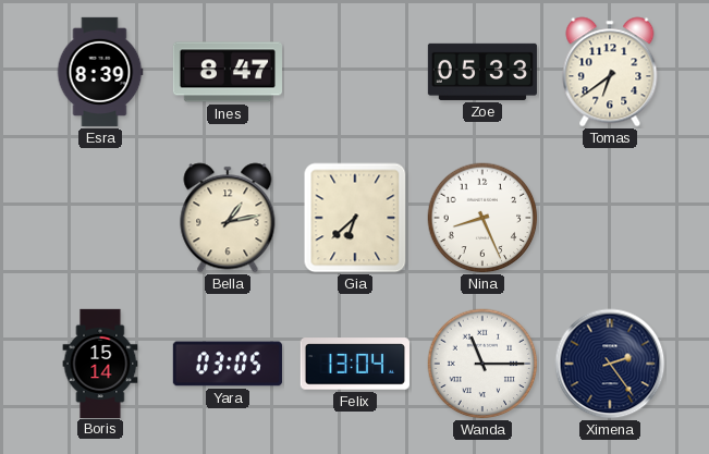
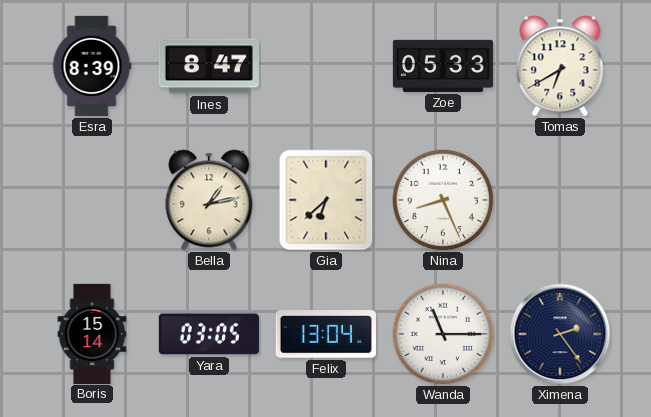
Tomas: 6:39 -> 6:40
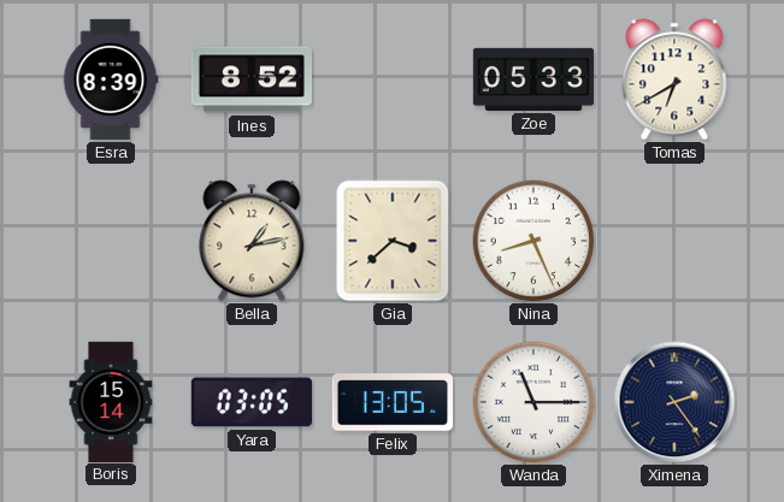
Ines: 8:47 -> 8:52
Gia: 6:38 -> 3:38
Felix: 13:04 -> 13:05
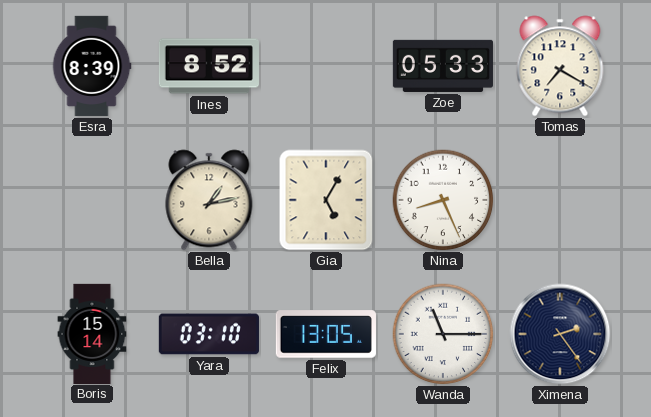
Tomas: 6:40 -> 7:20
Gia: 3:38 -> 5:05
Yara: 03:05 -> 03:10
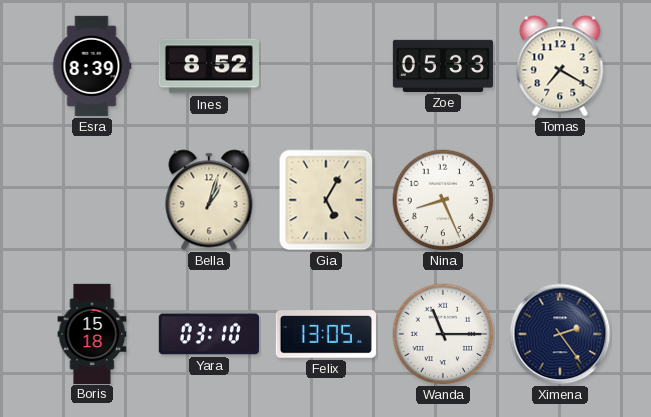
Bella: 1:13 -> 1:03
Boris: 15:14 -> 15:18
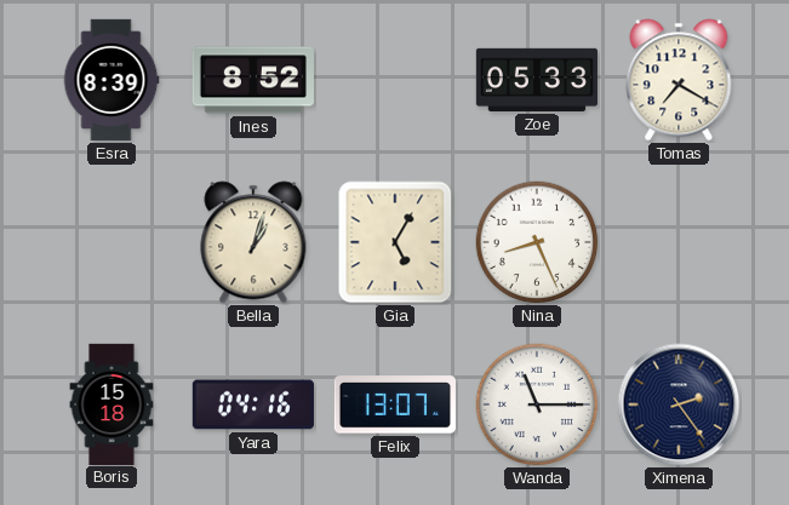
Yara: 03:10 -> 04:16
Felix: 13:05 -> 13:07
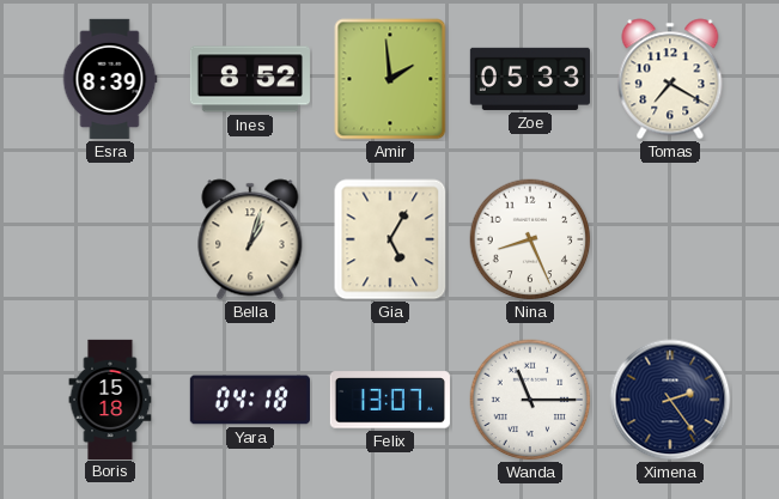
Amir: none -> 1:59
Yara: 04:16 -> 04:18
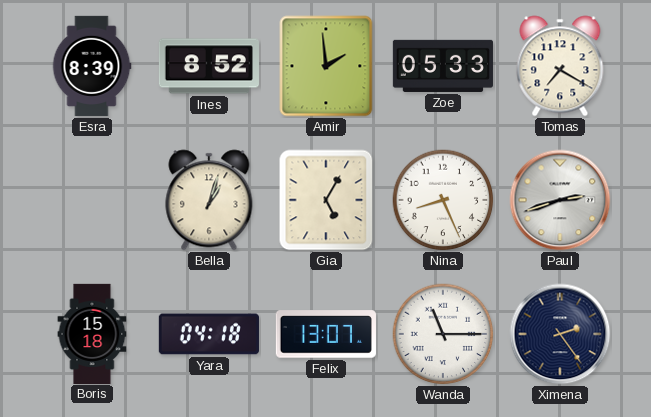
Paul: none -> 2:42
